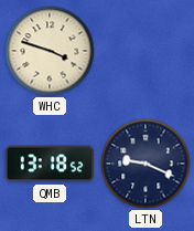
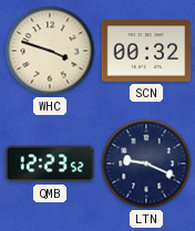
SCN: none -> 00:32
QMB: 13:18 -> 12:23
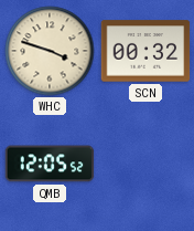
QMB: 12:23 -> 12:05
LTN: 9:19 -> none
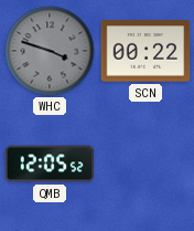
WHC dial: cream -> grey
SCN: 00:32 -> 00:22
